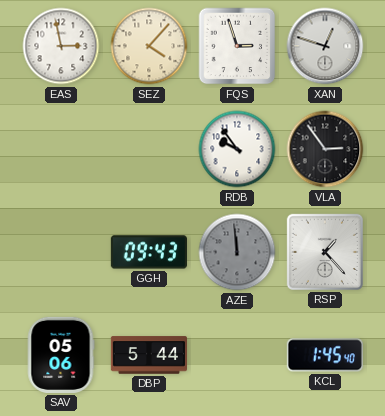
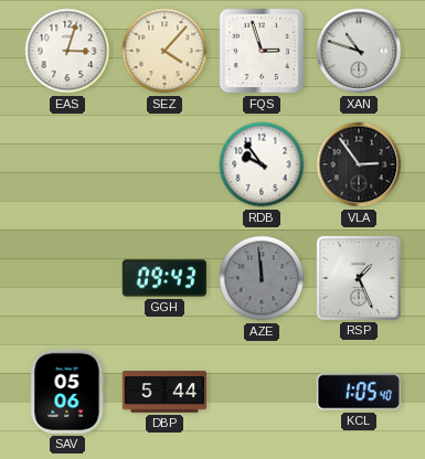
EAS: 2:58 -> 3:03
XAN: 12:48 -> 10:48
RSP: 1:23 -> 1:26
KCL: 1:45 -> 1:05
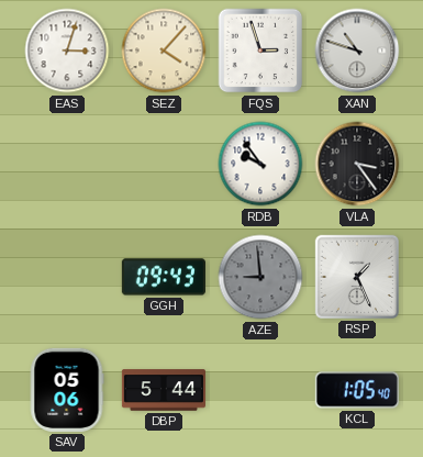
VLA: 2:54 -> 3:24
AZE: 11:59 -> 8:59
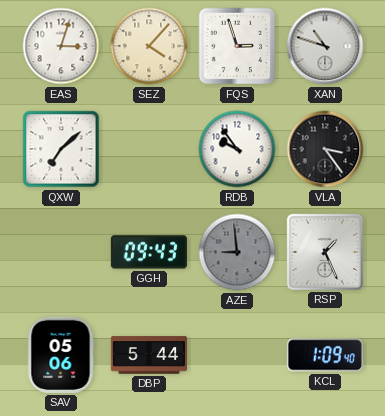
QXW: none -> 7:08
KCL: 1:05 -> 1:09
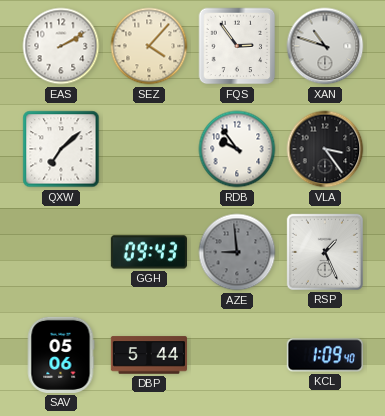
EAS: 3:03 -> 2:10
FQS: 2:57 -> 2:54
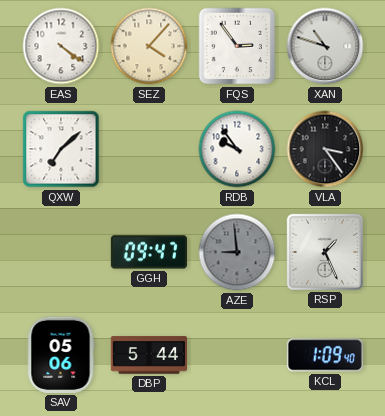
EAS: 2:10 -> 4:21
GGH: 09:43 -> 09:47
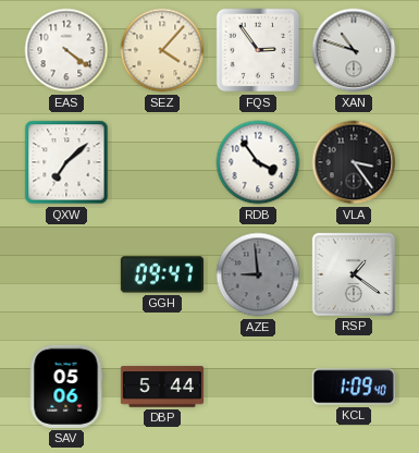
RDB: 9:54 -> 3:54
RSP: 1:26 -> 1:21
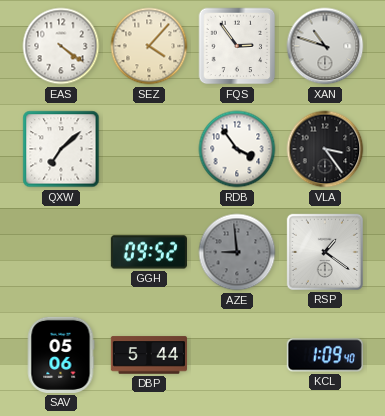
GGH: 09:47 -> 09:52
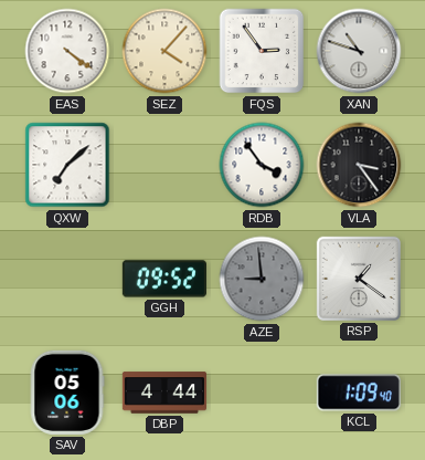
DBP: 5:44 -> 4:44
